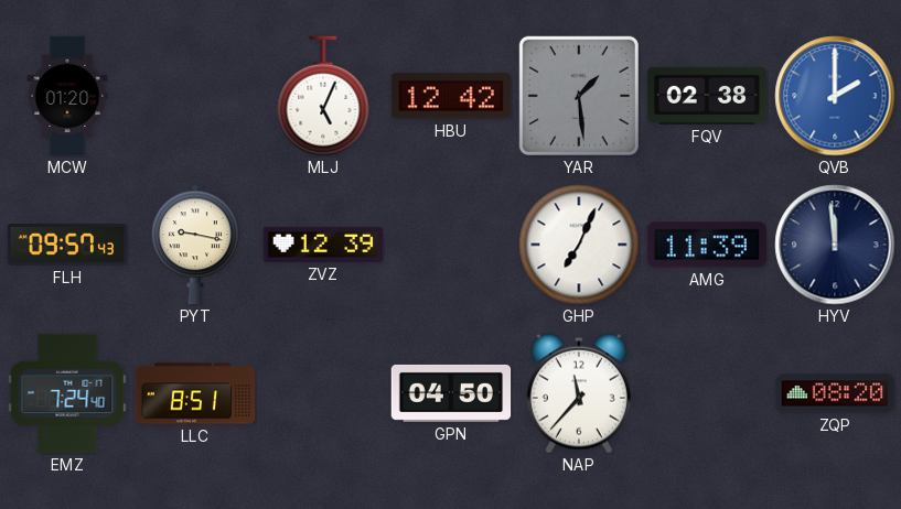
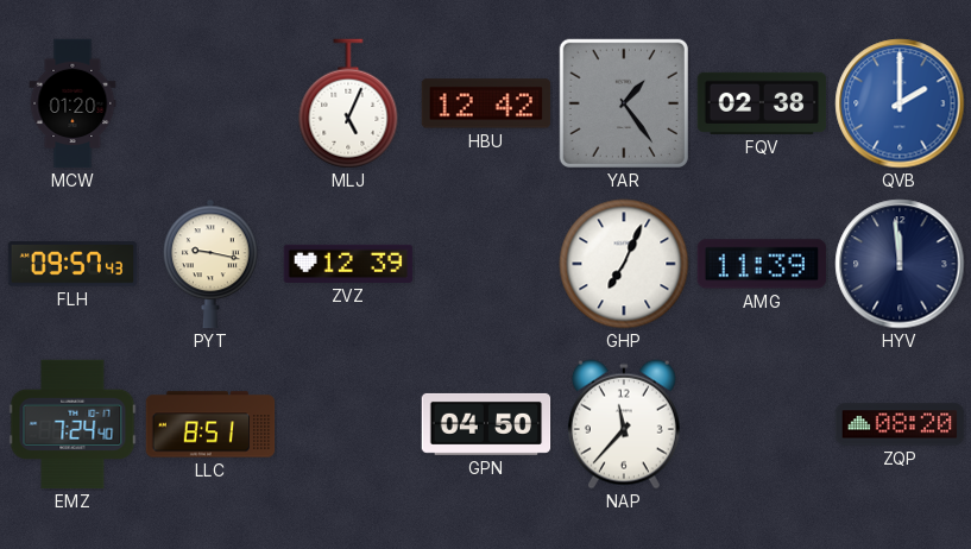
YAR: 1:29 -> 1:24
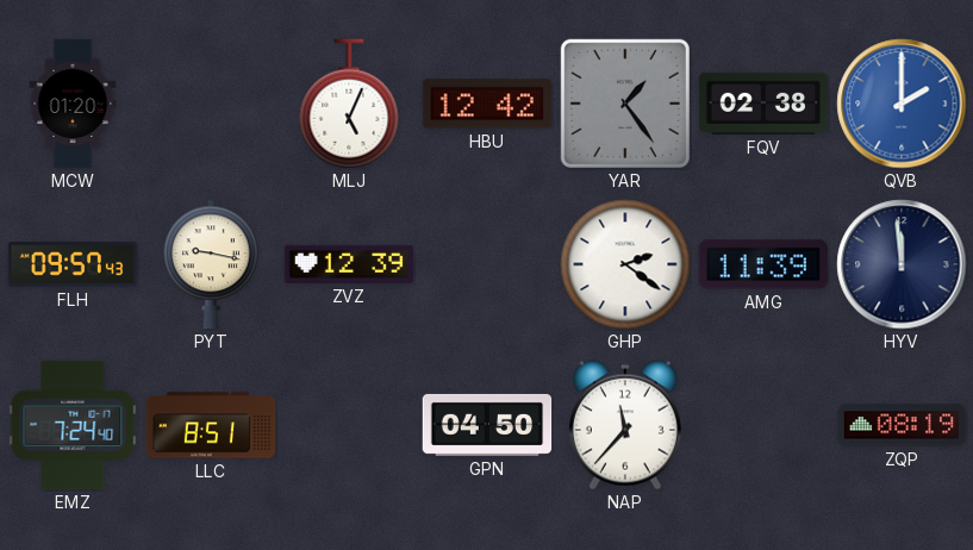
GHP: 7:04 -> 2:21
ZQP: 08:20 -> 08:19
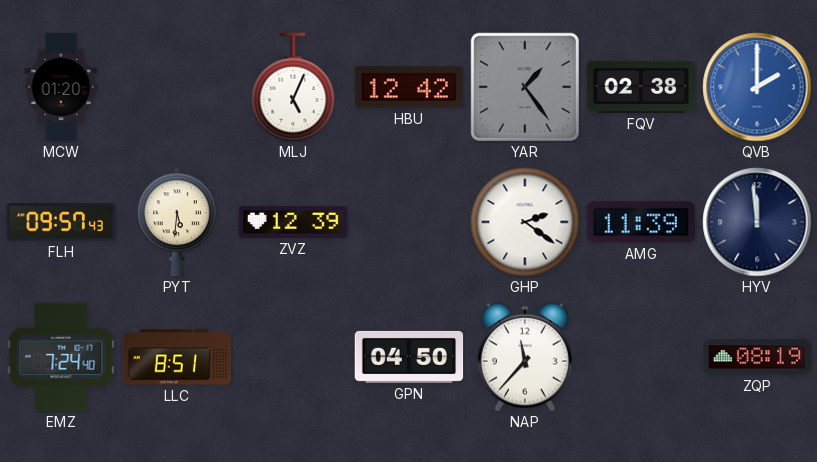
PYT: 9:17 -> 5:31
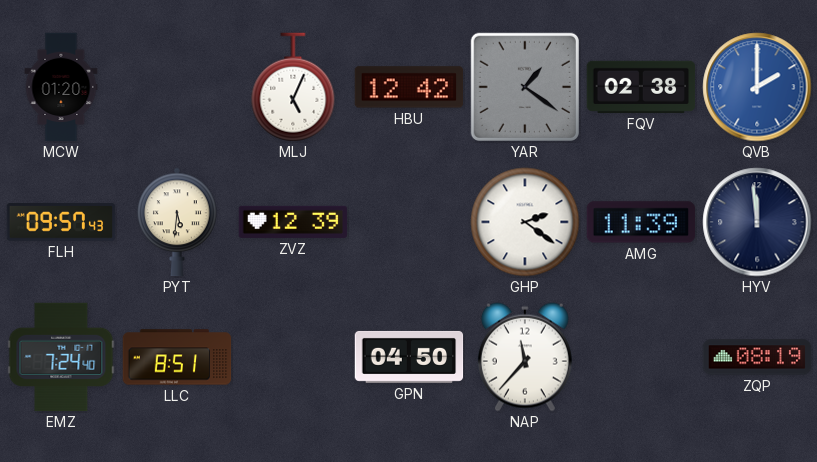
YAR: 1:24 -> 1:21
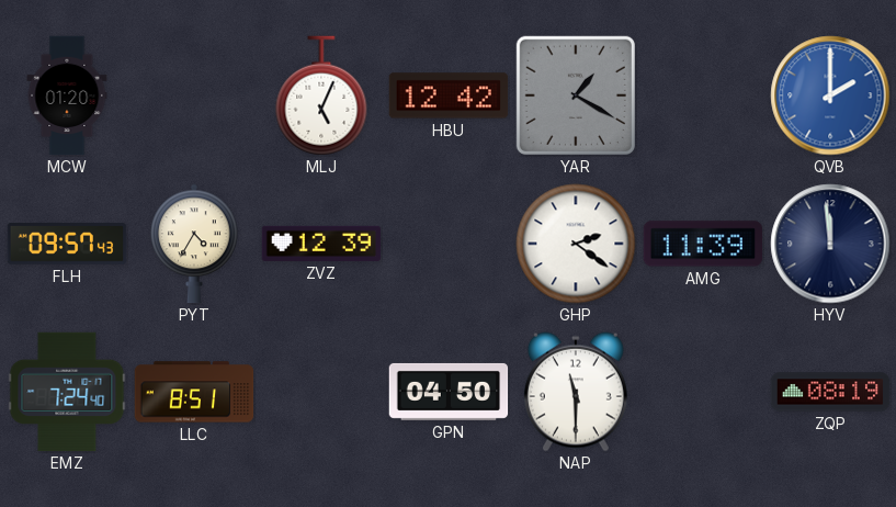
YAR: 1:21 -> 1:20
FQV: 02:38 -> none
PYT: 5:31 -> 4:35
NAP: 11:37 -> 11:30
